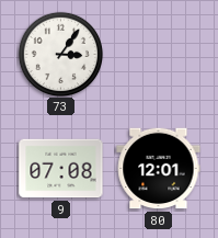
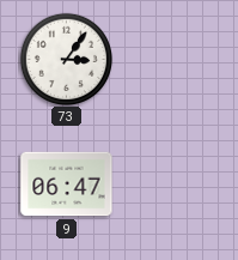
9: 07:08 -> 06:47
80: 12:01 -> none
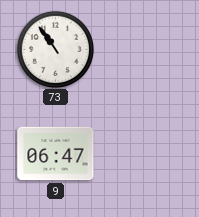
73: 3:06 -> 10:54
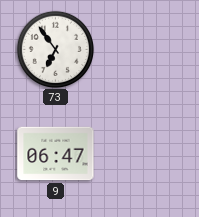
73: 10:54 -> 6:54
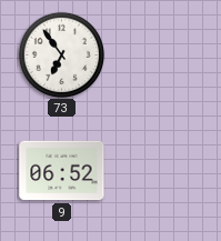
9: 06:47 -> 06:52
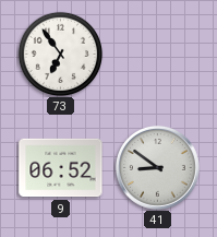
41: none -> 8:51
